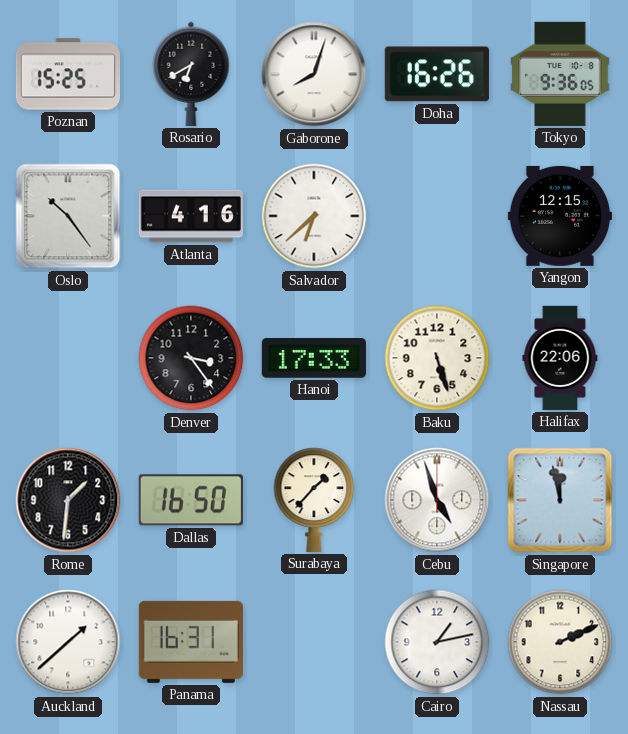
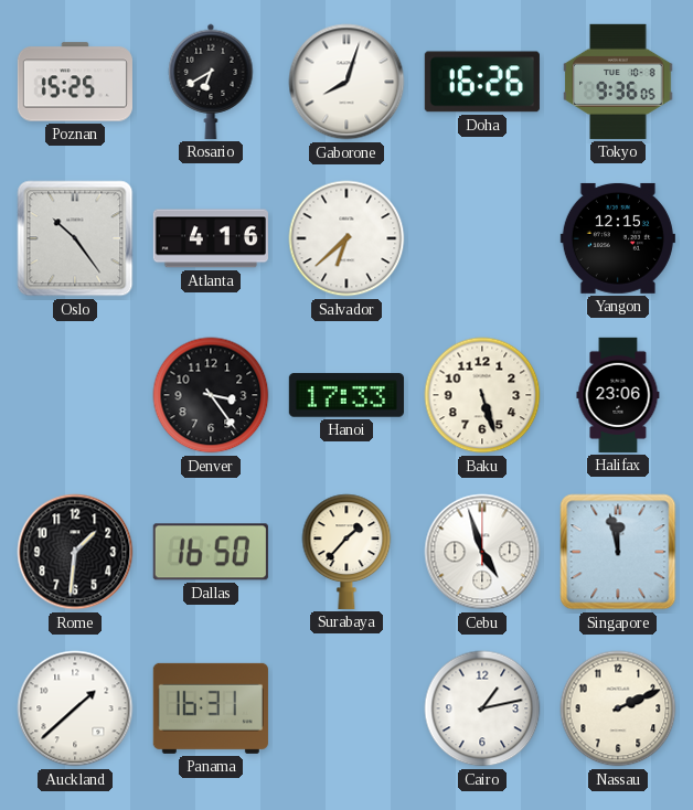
Halifax: 22:06 -> 23:06
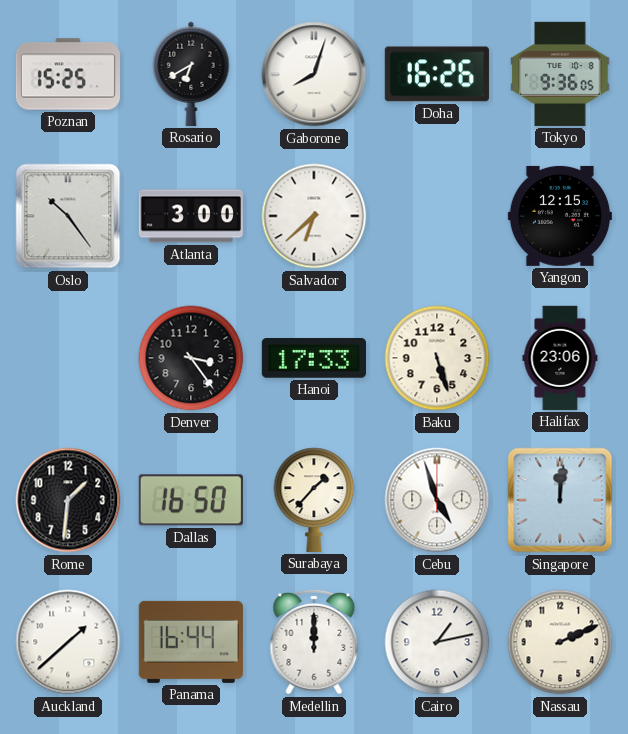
Atlanta: 4:16 -> 3:00
Singapore: 11:58 -> 12:01
Panama: 16:31 -> 16:44
Medellin: none -> 12:00
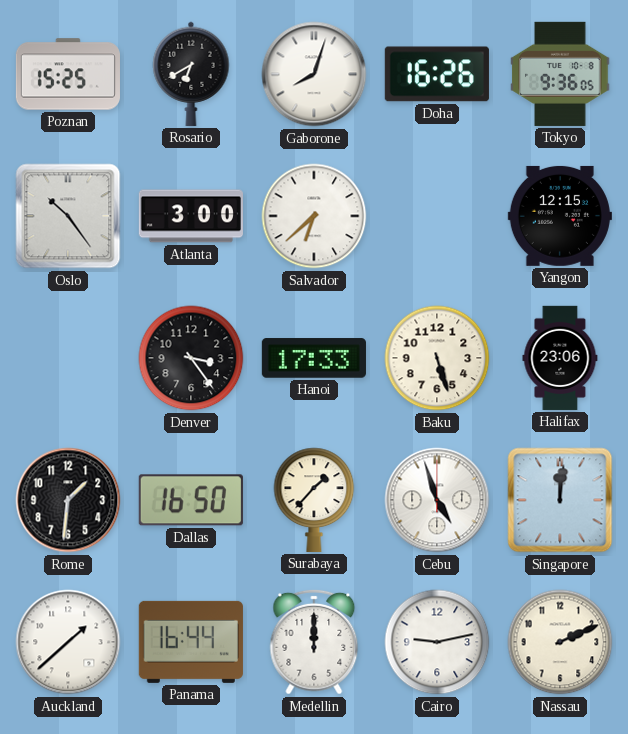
Cairo: 1:13 -> 9:13
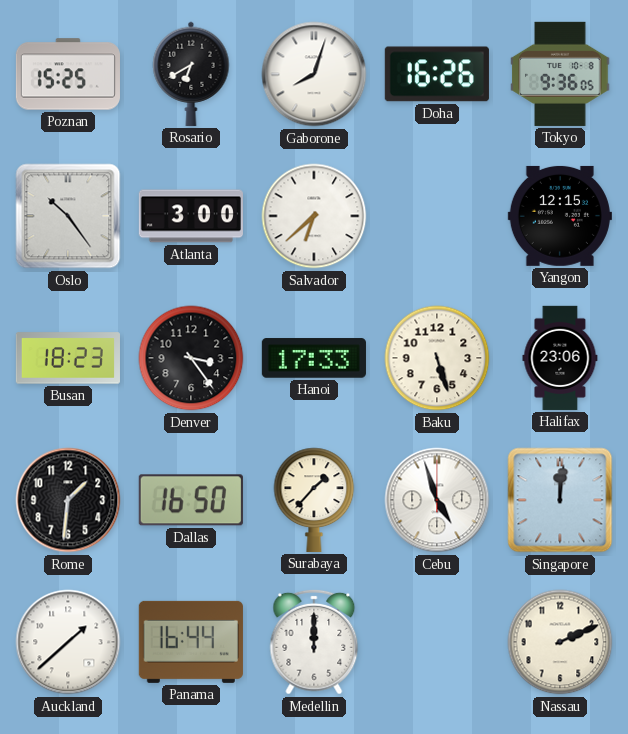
Busan: none -> 18:23
Cairo: 9:13 -> none
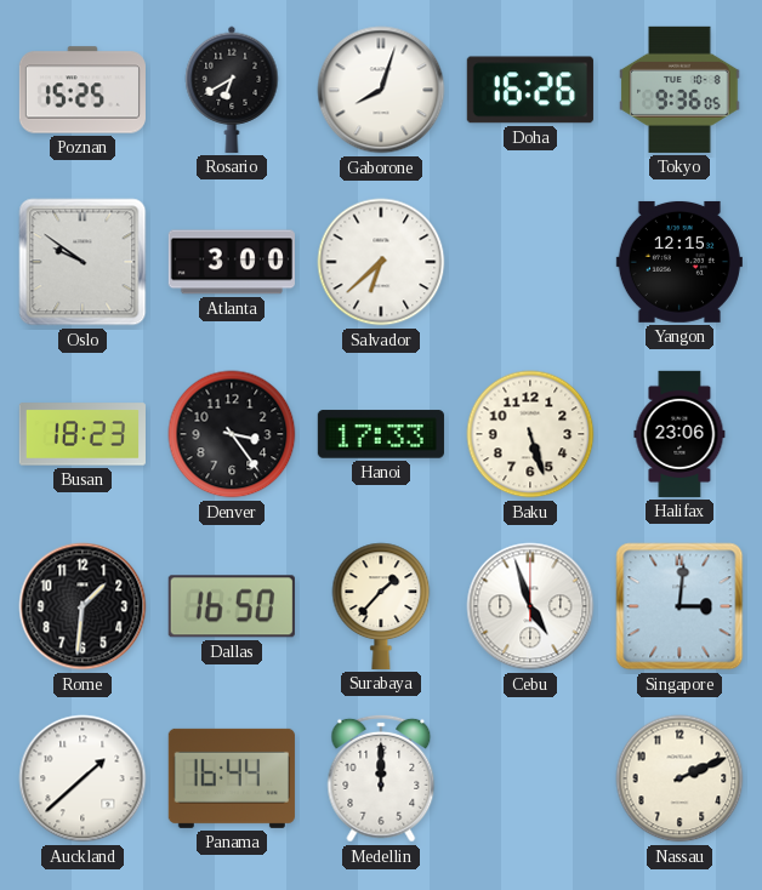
Oslo: 10:24 -> 9:51
Singapore: 12:01 -> 3:01
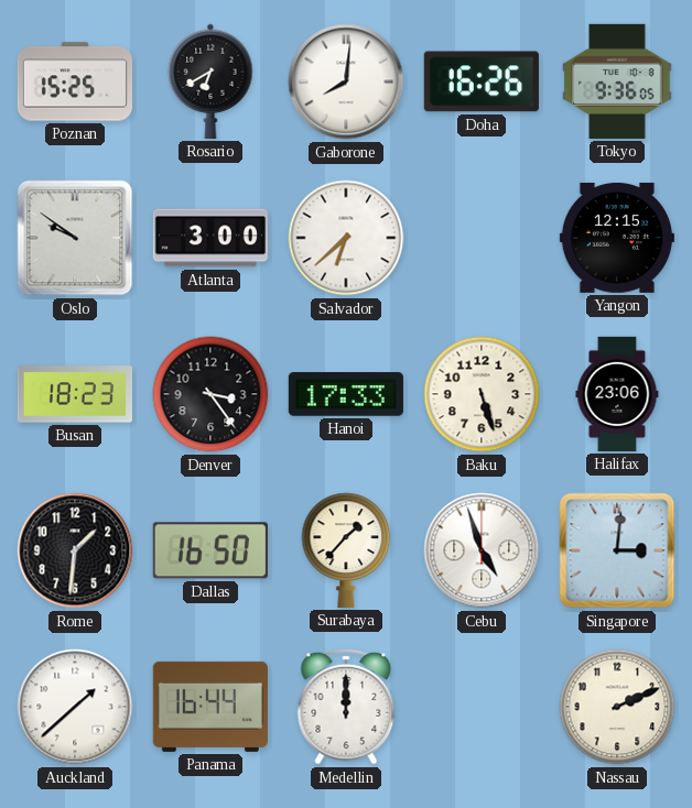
Gaborone: 8:03 -> 8:01
